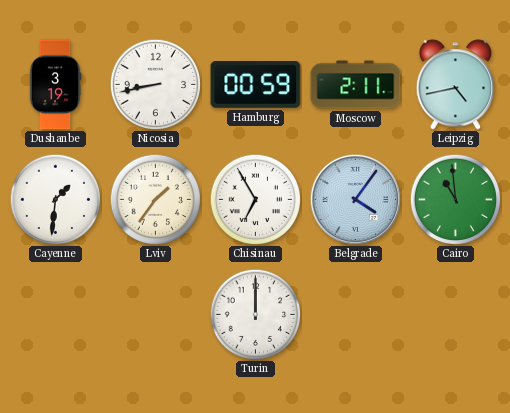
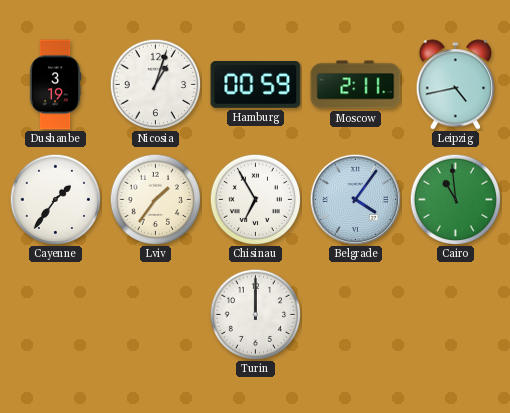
Nicosia: 8:43 -> 1:03
Cayenne: 1:31 -> 1:36
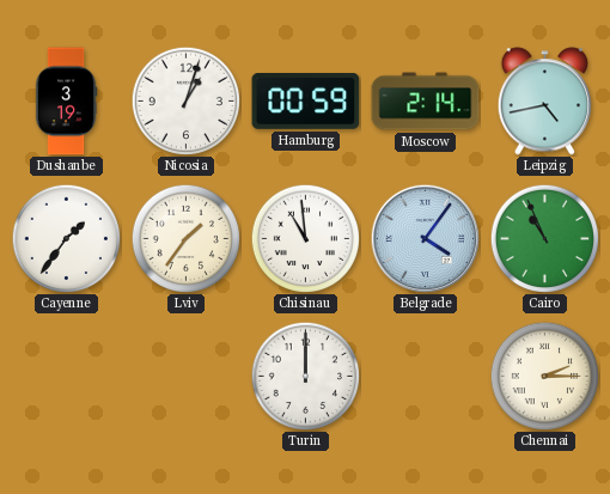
Moscow: 2:11 -> 2:14
Chisinau: 6:55 -> 10:59
Cairo: 10:59 -> 10:56
Chennai: none -> 2:15
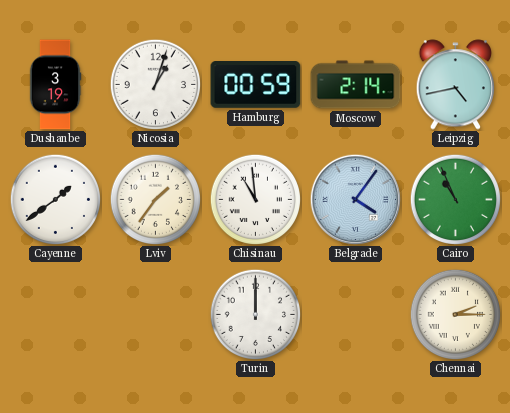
Cayenne: 1:36 -> 1:39
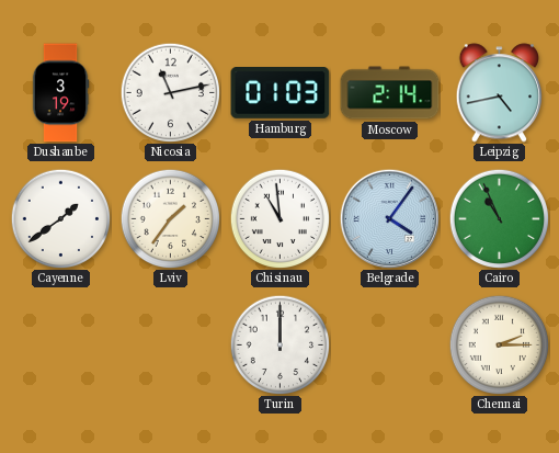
Nicosia: 1:03 -> 11:13
Hamburg: 00:59 -> 01:03
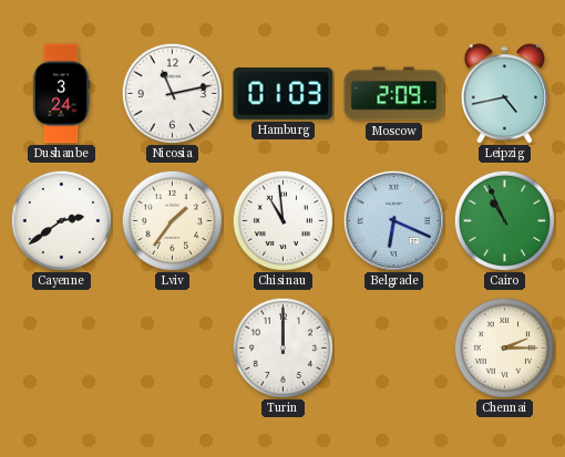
Dushanbe: 3:19 -> 3:24
Moscow: 2:14 -> 2:09
Cayenne: 1:39 -> 2:39
Belgrade: 4:06 -> 6:19
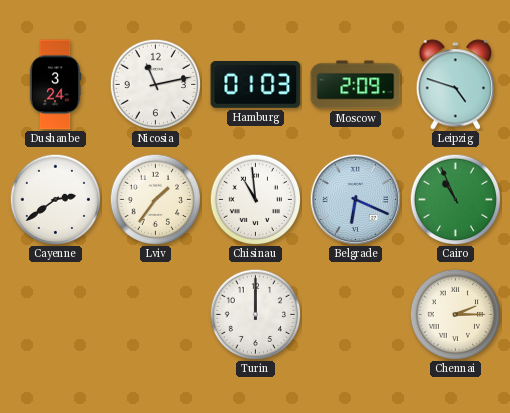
Leipzig: 4:43 -> 4:48
